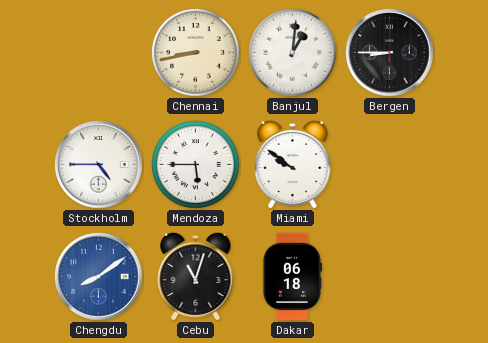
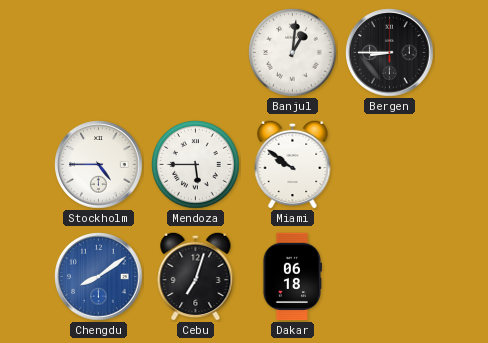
Chennai: 8:43 -> none
Cebu: 11:03 -> 7:03
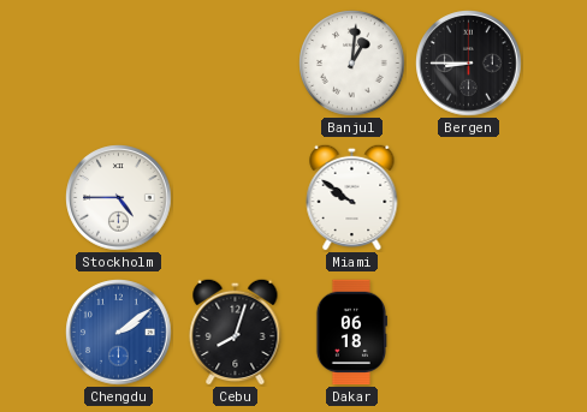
Mendoza: 5:45 -> none
Chengdu: 8:09 -> 2:09
Cebu: 7:03 -> 8:03
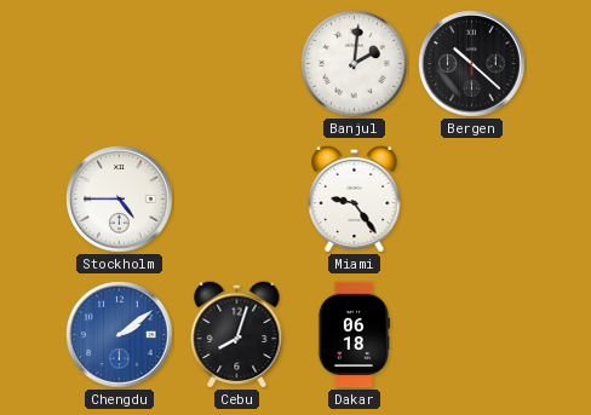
Banjul: 1:01 -> 2:01
Bergen: 8:45 -> 10:22
Miami: 9:51 -> 9:24
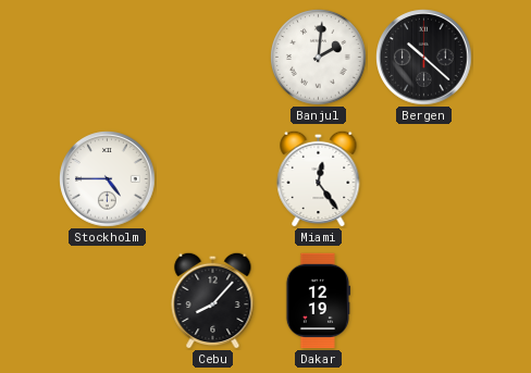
Miami: 9:24 -> 12:24
Chengdu: 2:09 -> none
Cebu: 8:03 -> 8:07
Dakar: 06:18 -> 12:19
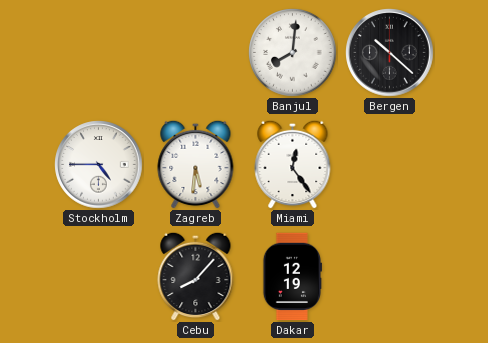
Banjul: 2:01 -> 8:01
Zagreb: none -> 5:31
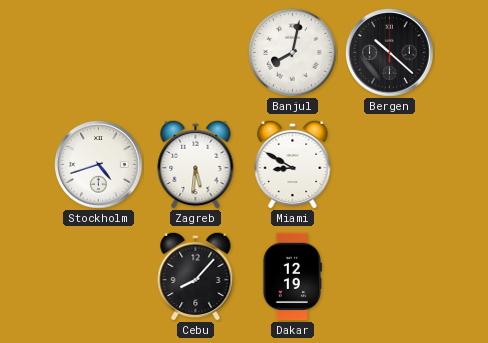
Banjul: 8:01 -> 8:02
Stockholm: 4:45 -> 4:42
Miami: 12:24 -> 8:50
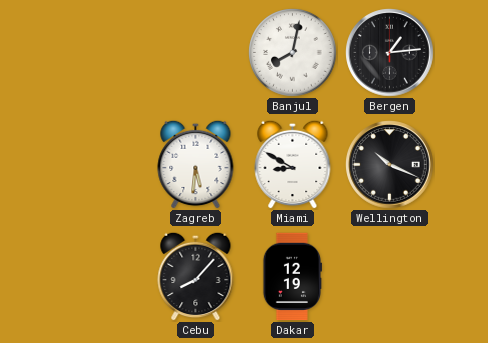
Bergen: 10:22 -> 1:14
Stockholm: 4:42 -> none
Wellington: none -> 10:19
